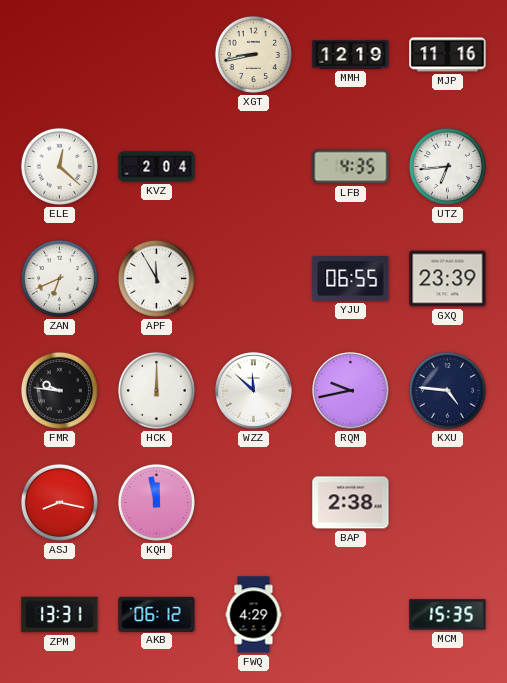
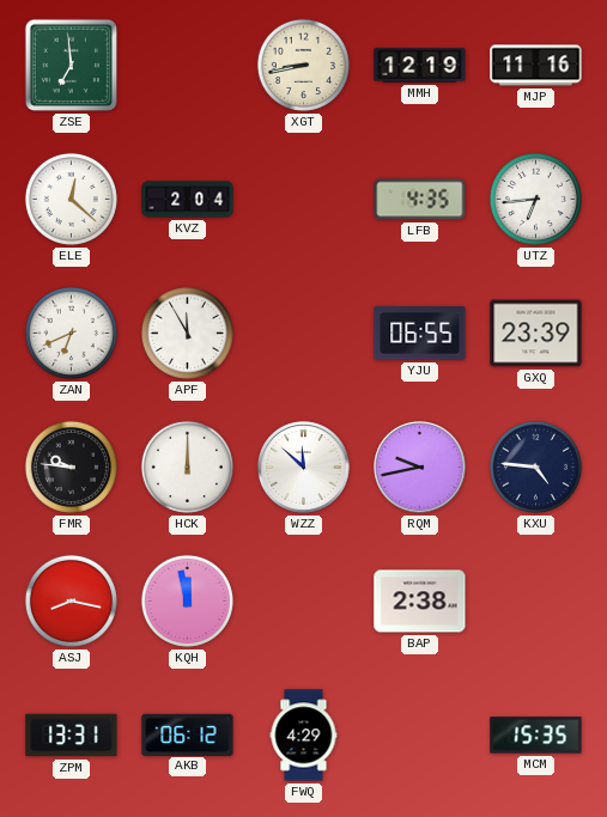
ZSE: none -> 6:59
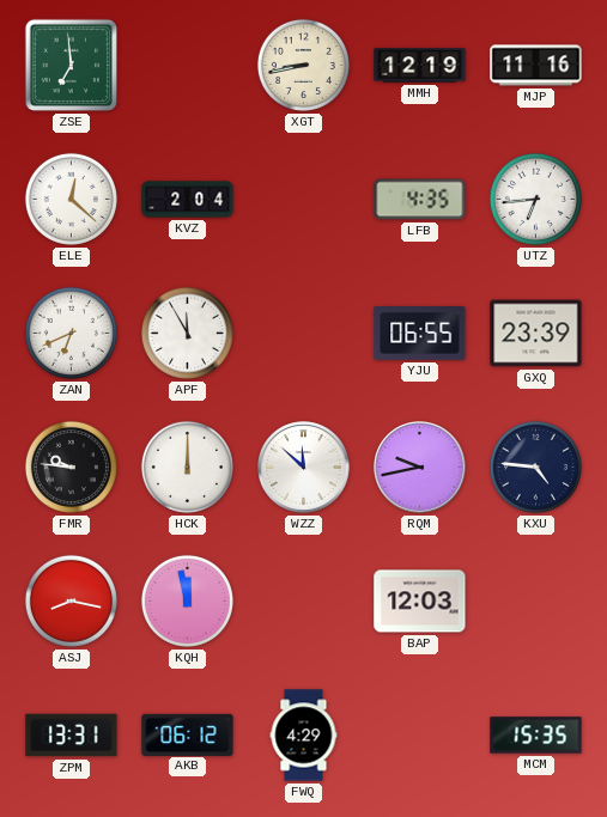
BAP: 2:38 -> 12:03
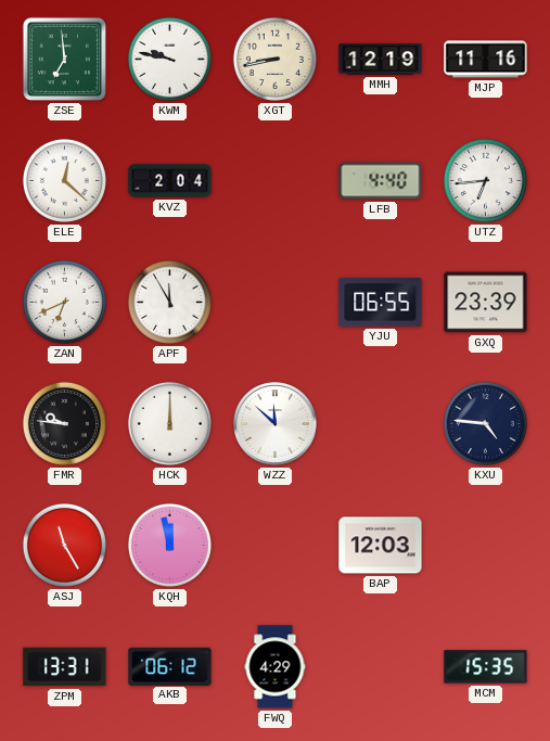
KWM: none -> 9:47
LFB: 4:35 -> 4:40
RQM: 9:43 -> none
ASJ: 8:17 -> 11:25
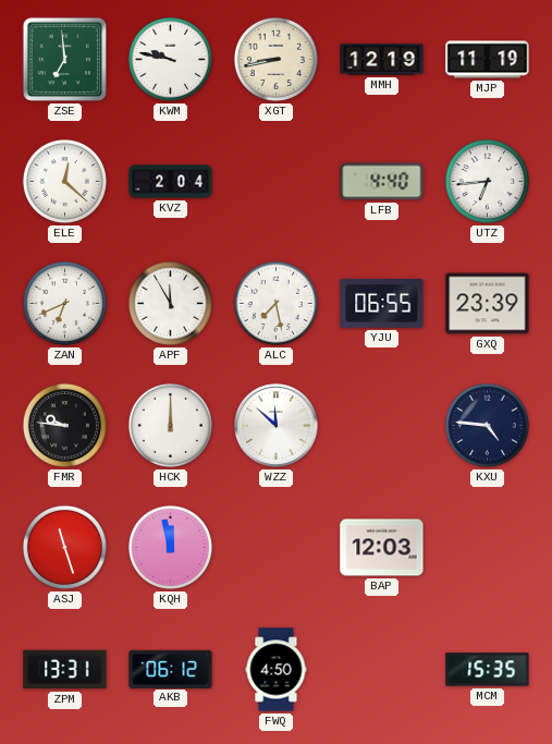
MJP: 11:16 -> 11:19
ALC: none -> 7:28
ASJ: 11:25 -> 11:27
FWQ: 4:29 -> 4:50
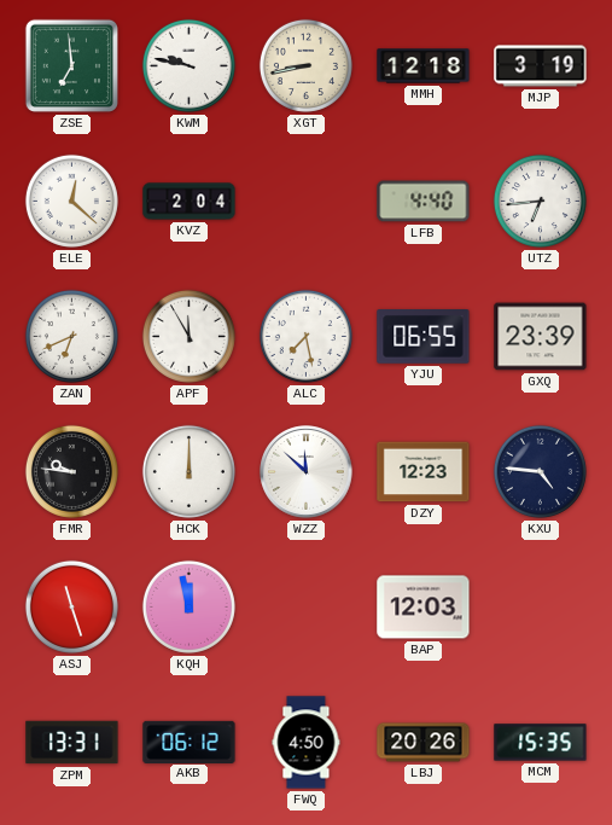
MMH: 12:19 -> 12:18
MJP: 11:19 -> 3:19
DZY: none -> 12:23
LBJ: none -> 20:26
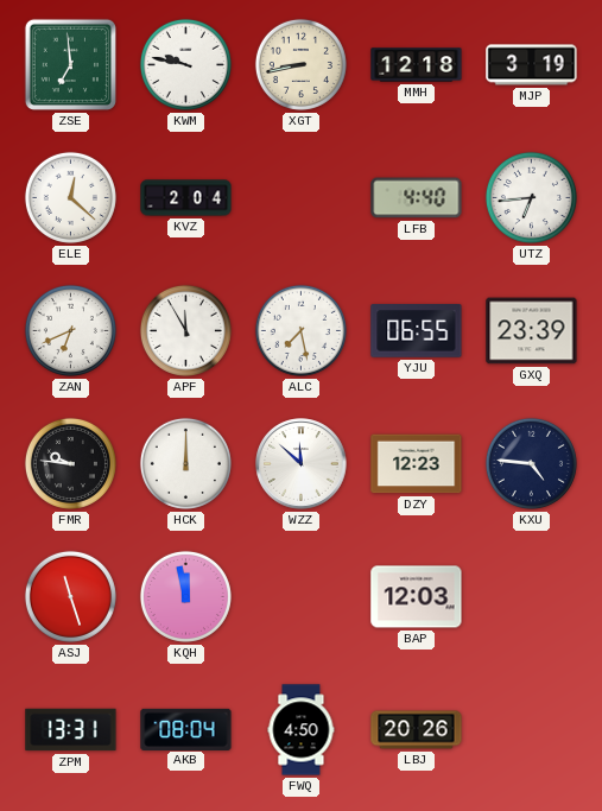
AKB: 06:12 -> 08:04
MCM: 15:35 -> none
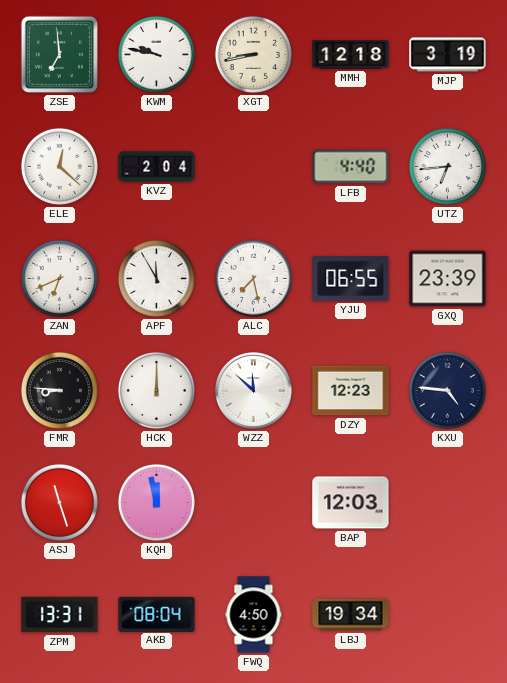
FMR: 9:46 -> 8:46
LBJ: 20:26 -> 19:34
